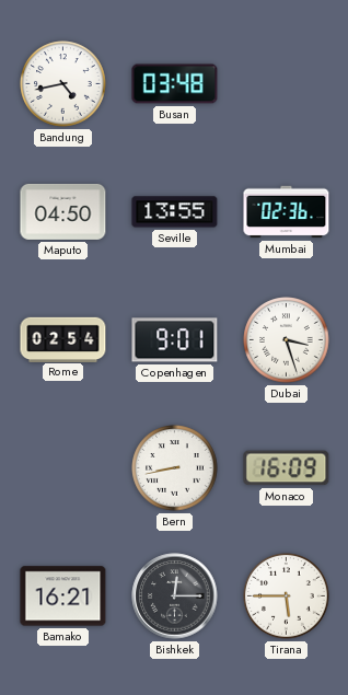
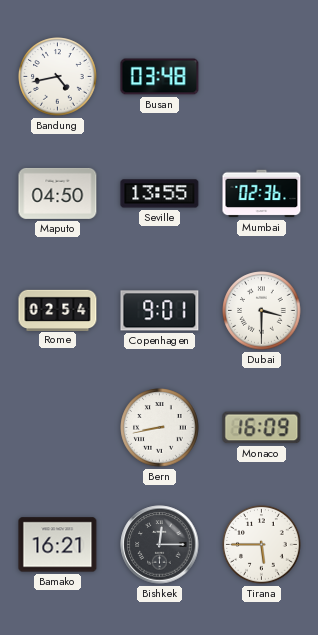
Dubai: 3:27 -> 3:30
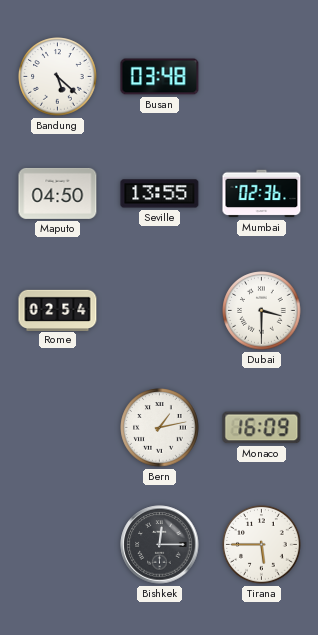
Bandung: 4:43 -> 5:22
Copenhagen: 9:01 -> none
Bern: 8:43 -> 1:13
Bamako: 16:21 -> none
